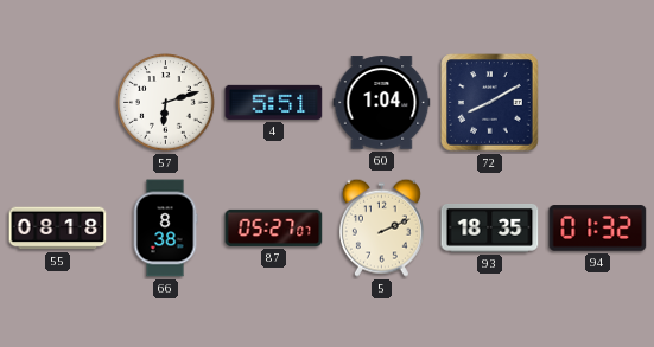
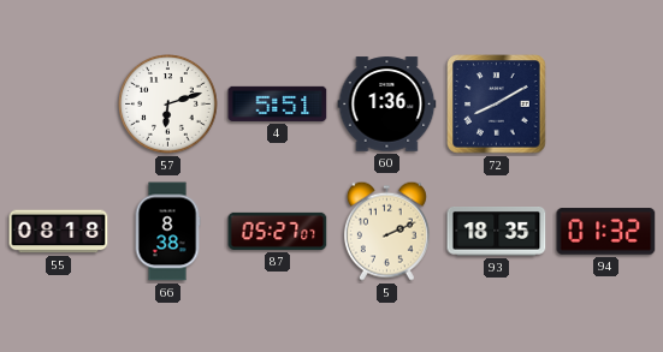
60: 1:04 -> 1:36
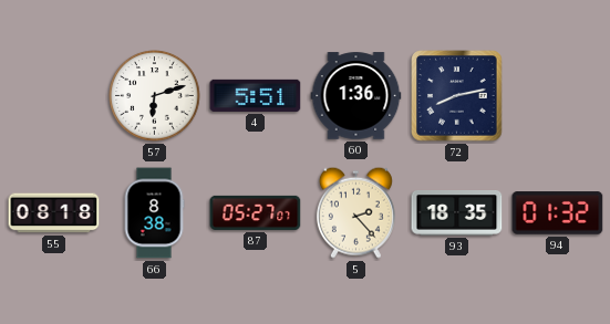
72: 8:10 -> 8:13
5: 2:11 -> 2:23
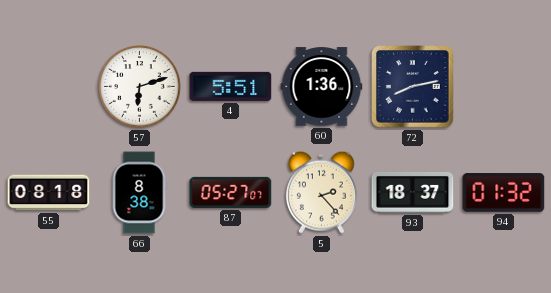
93: 18:35 -> 18:37
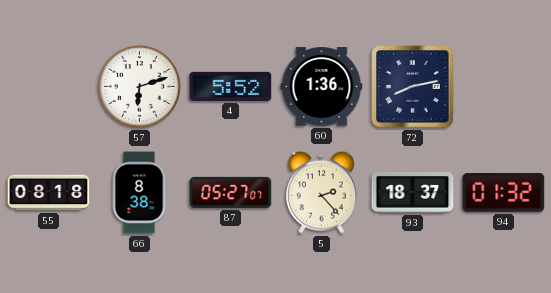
4: 5:51 -> 5:52
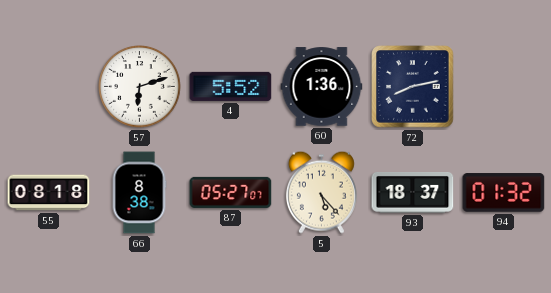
5: 2:23 -> 5:23
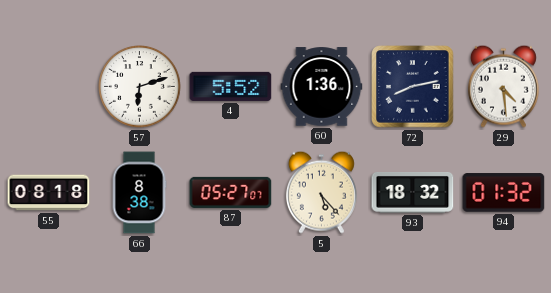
29: none -> 4:29
93: 18:37 -> 18:32
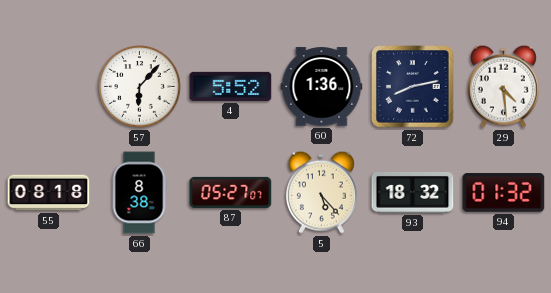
57: 6:12 -> 6:07
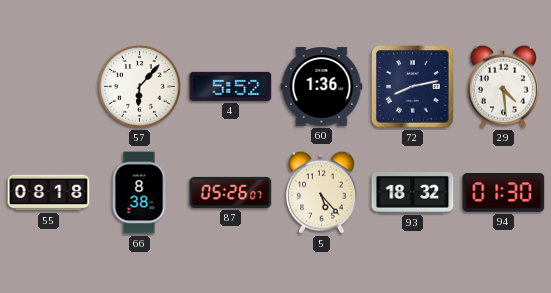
87: 05:27 -> 05:26
94: 01:32 -> 01:30
